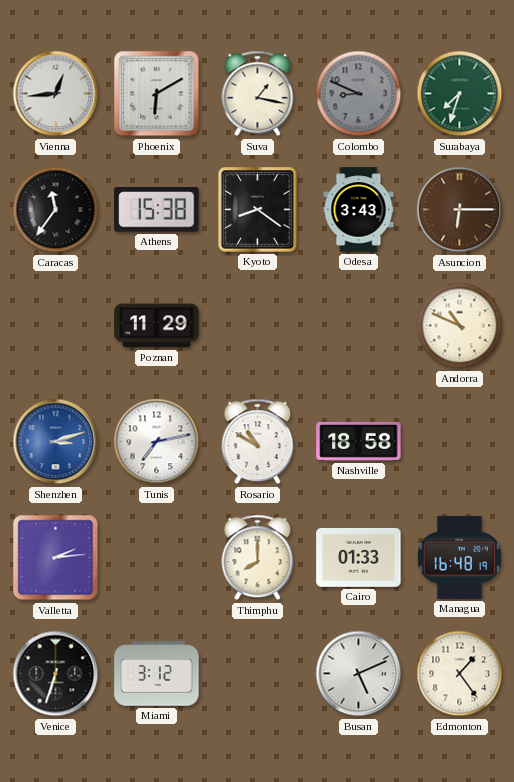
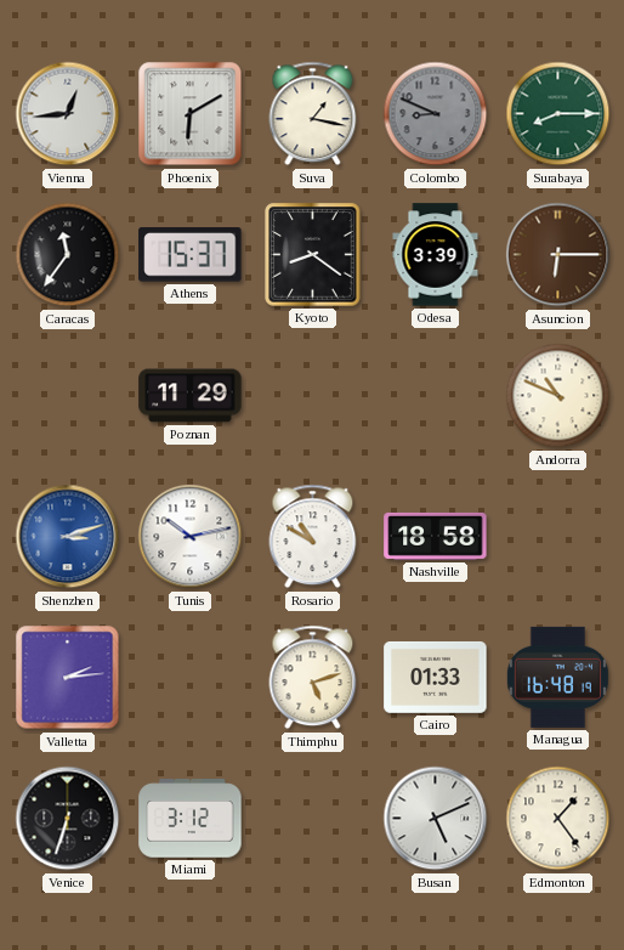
Surabaya: 7:33 -> 8:15
Athens: 15:38 -> 15:37
Odesa: 3:43 -> 3:39
Tunis: 7:13 -> 10:13
Thimphu: 8:00 -> 5:12
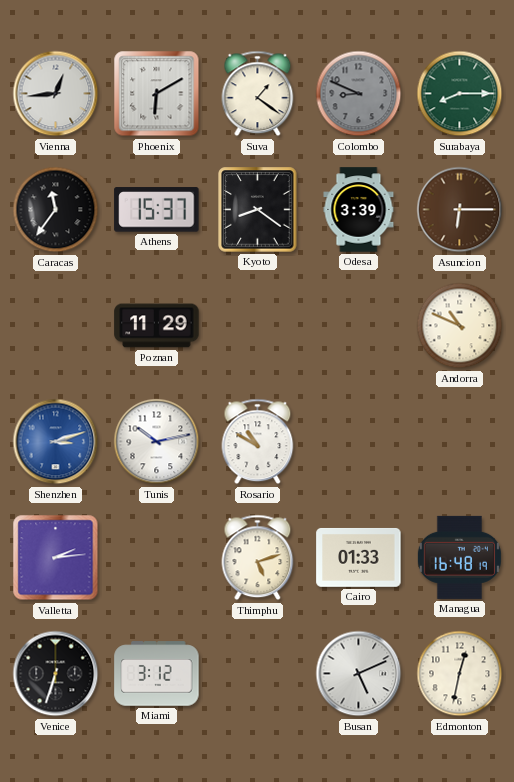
Suva: 1:17 -> 1:21
Nashville: 18:58 -> none
Edmonton: 1:24 -> 12:32
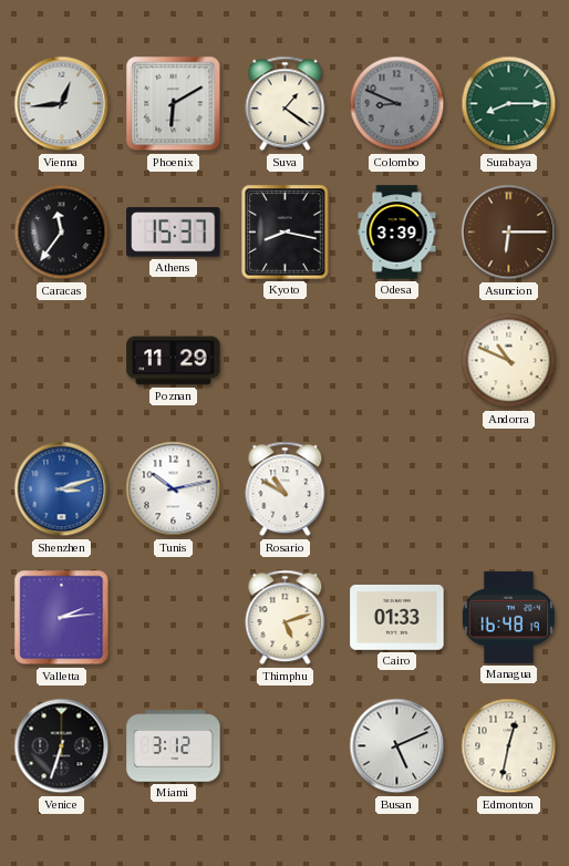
Kyoto: 8:21 -> 8:17
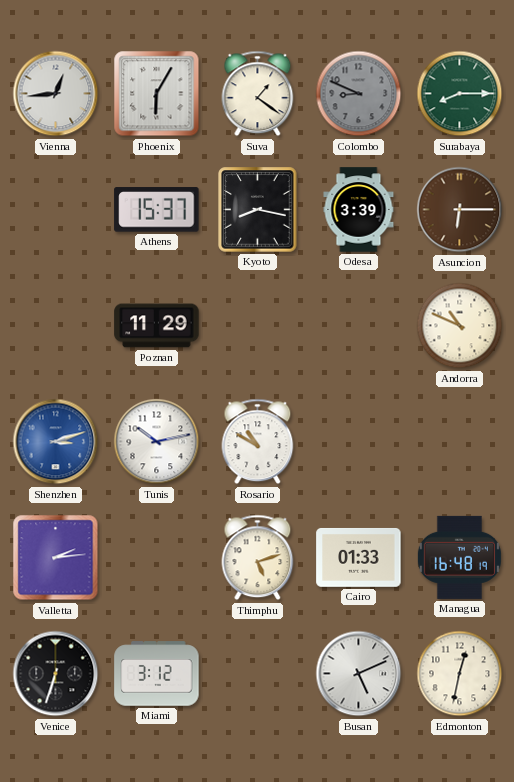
Phoenix: 6:10 -> 6:05
Caracas: 11:36 -> none
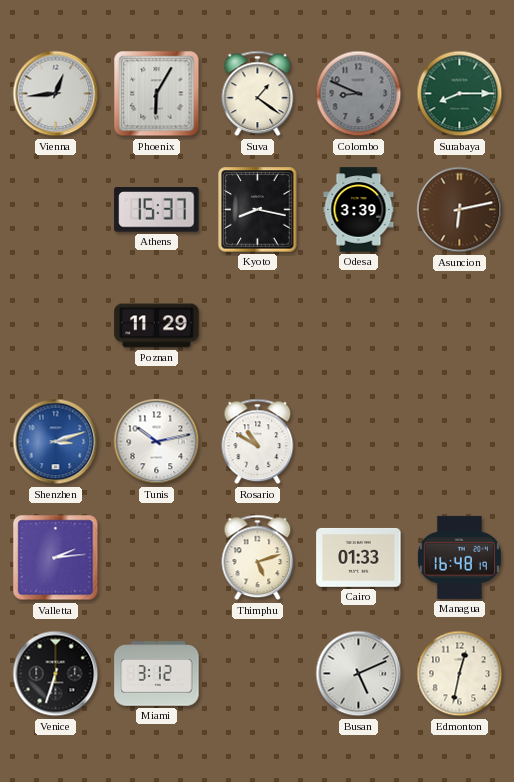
Asuncion: 6:15 -> 6:13
Andorra: 10:49 -> none
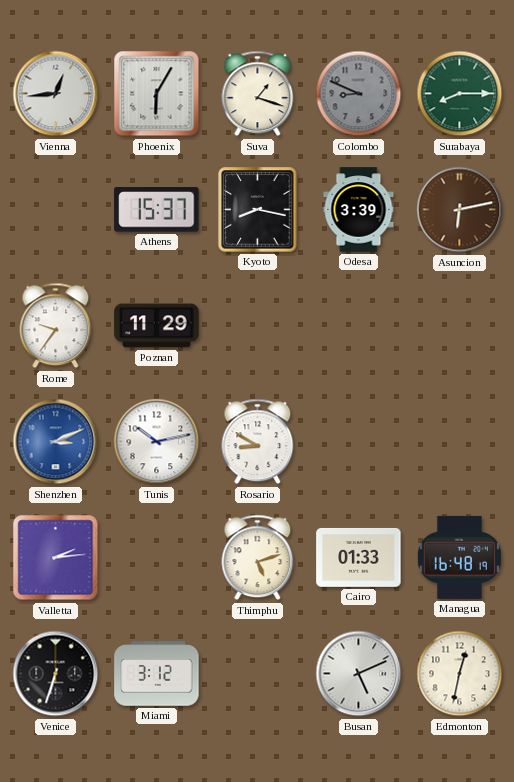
Suva: 1:21 -> 1:18
Rome: none -> 9:36
Shenzhen: 3:12 -> 3:11
Rosario: 10:50 -> 8:50
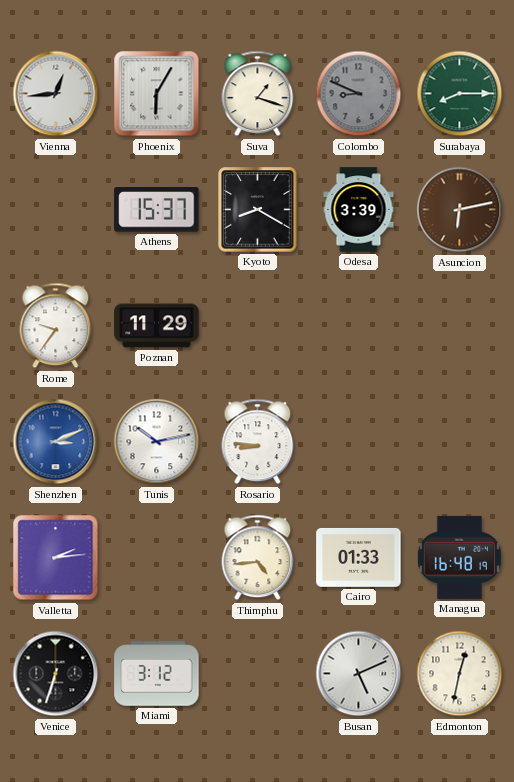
Kyoto: 8:17 -> 8:20
Rosario: 8:50 -> 8:46
Thimphu: 5:12 -> 4:44
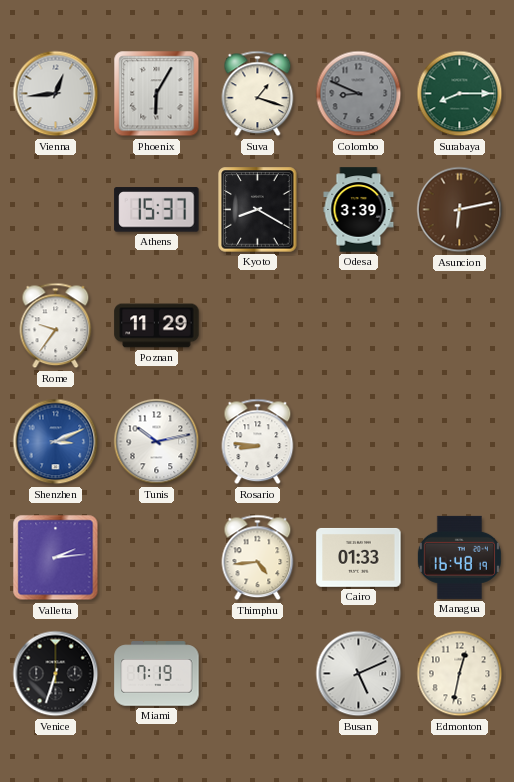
Miami: 3:12 -> 7:19
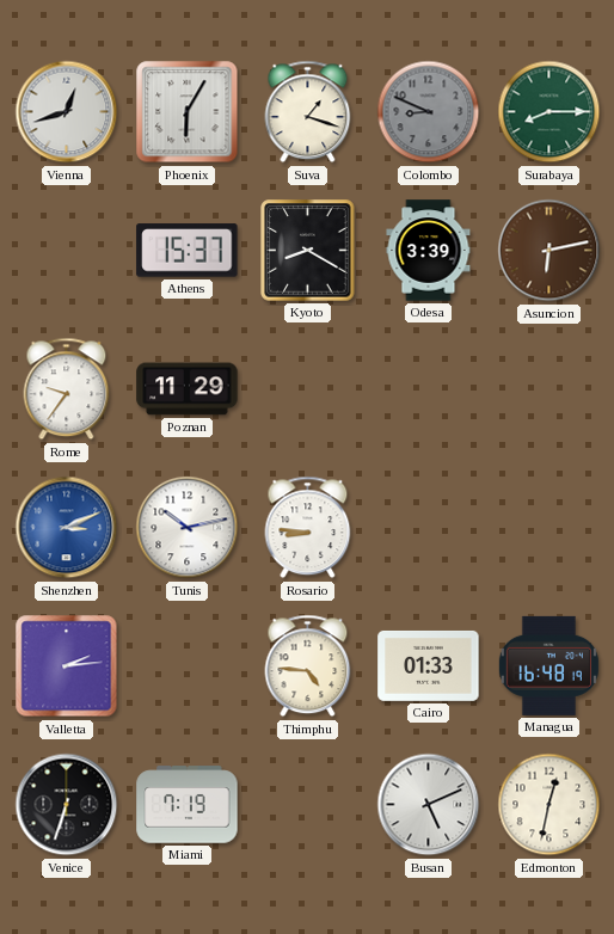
Vienna: 12:44 -> 12:42
Thimphu: 4:44 -> 4:46
